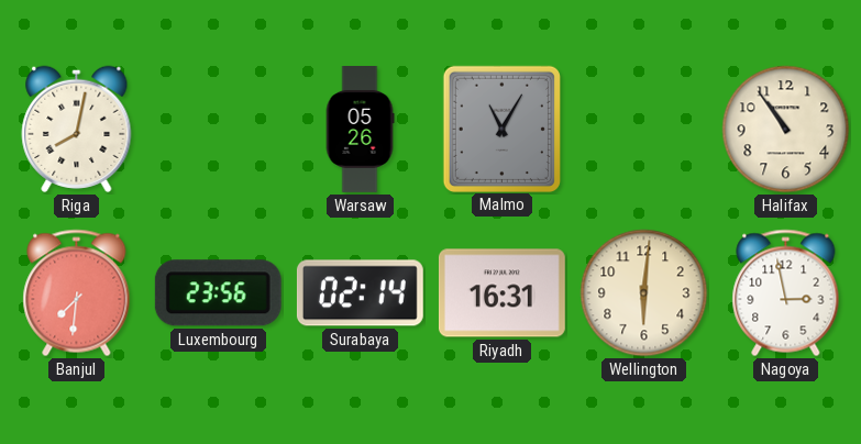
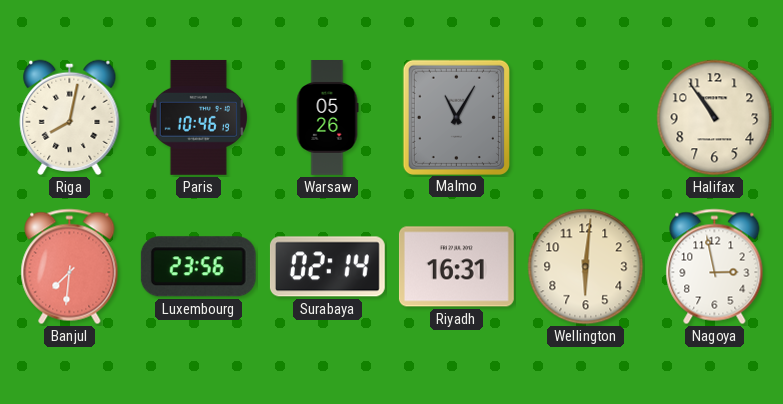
Paris: none -> 10:46
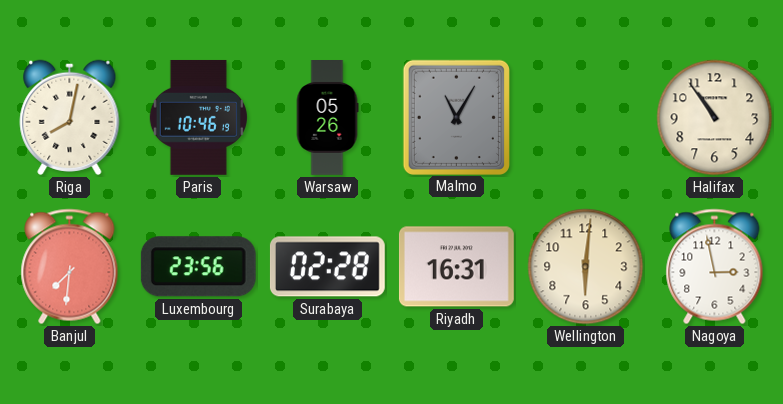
Surabaya: 02:14 -> 02:28
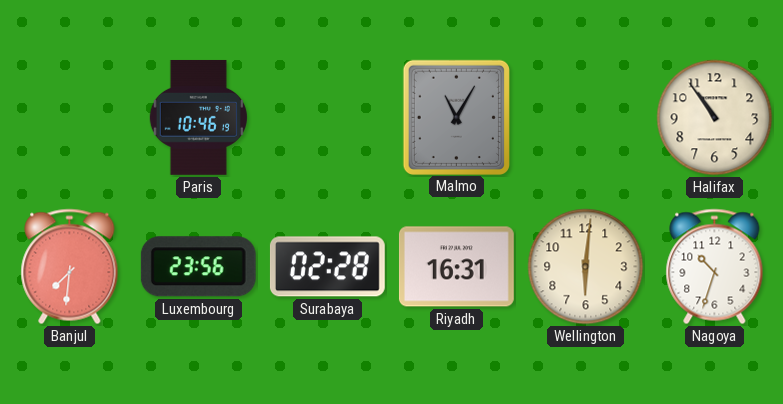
Riga: 8:02 -> none
Warsaw: 05:26 -> none
Nagoya: 2:58 -> 10:33
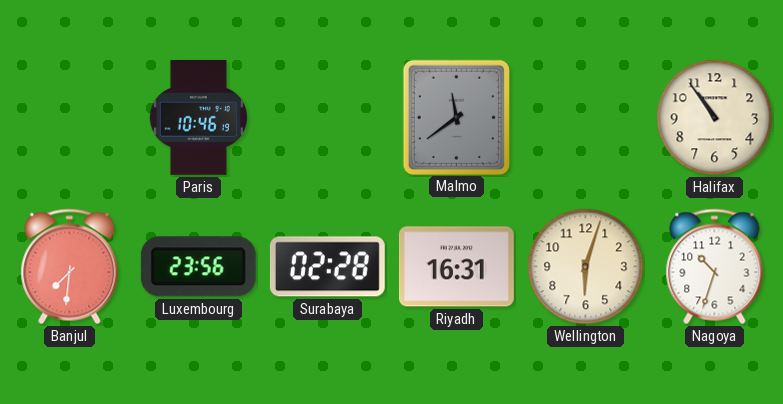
Malmo: 11:05 -> 11:39
Wellington: 6:01 -> 6:03
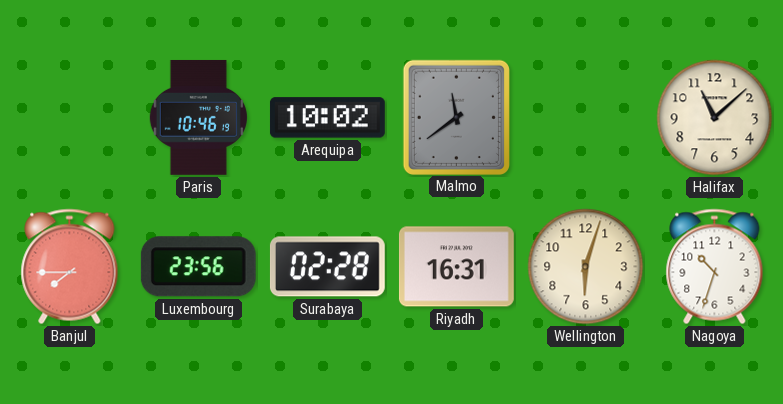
Arequipa: none -> 10:02
Halifax: 10:54 -> 11:08
Banjul: 7:31 -> 7:45
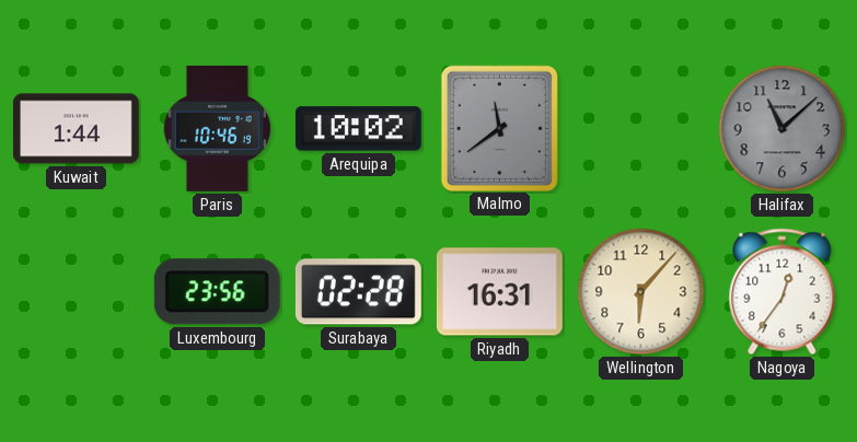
Kuwait: none -> 1:44
Halifax dial: cream -> grey
Banjul: 7:45 -> none
Wellington: 6:03 -> 6:07
Nagoya: 10:33 -> 12:36
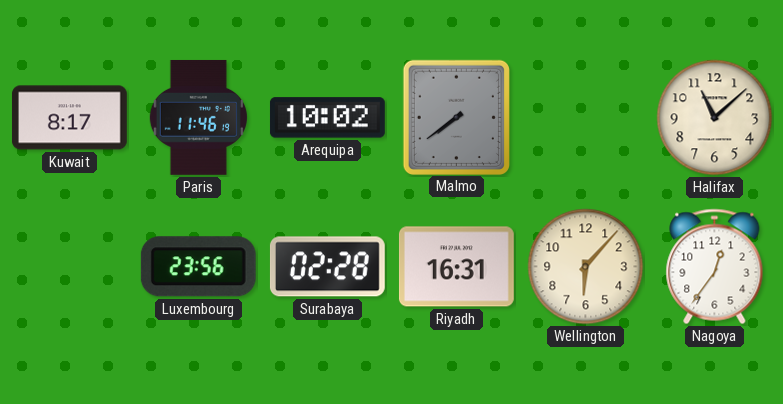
Kuwait: 1:44 -> 8:17
Paris: 10:46 -> 11:46
Malmo: 11:39 -> 7:39
Halifax dial: grey -> cream
